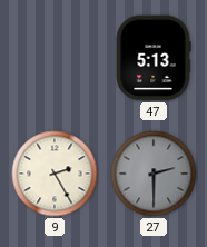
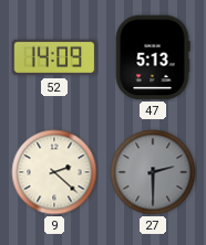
52: none -> 14:09
9: 2:25 -> 2:22
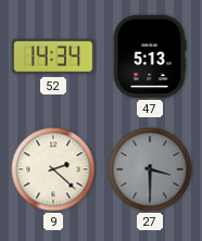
52: 14:09 -> 14:34
27: 2:30 -> 3:30
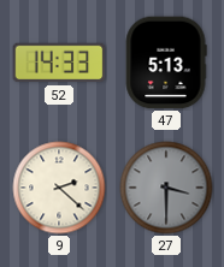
52: 14:34 -> 14:33
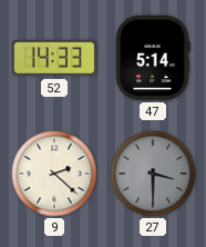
47: 5:13 -> 5:14
